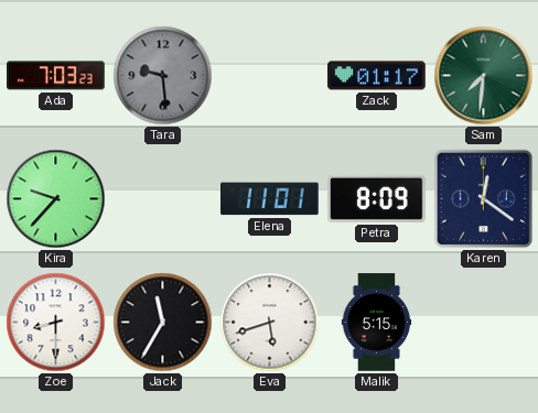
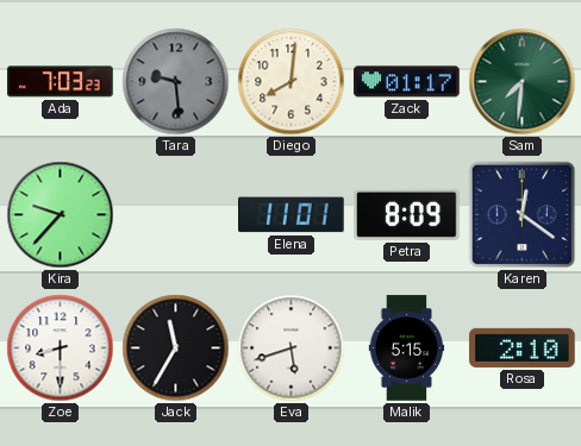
Diego: none -> 8:01
Rosa: none -> 2:10
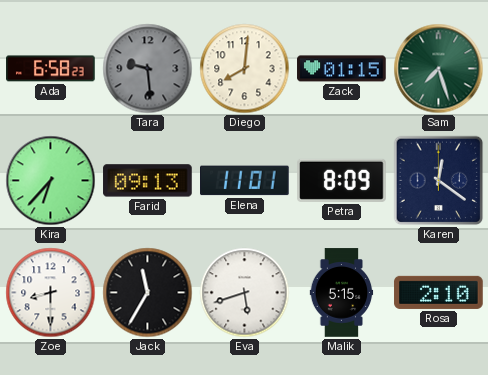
Ada: 7:03 -> 6:58
Zack: 01:17 -> 01:15
Sam: 7:31 -> 7:27
Kira: 9:37 -> 6:37
Farid: none -> 09:13
